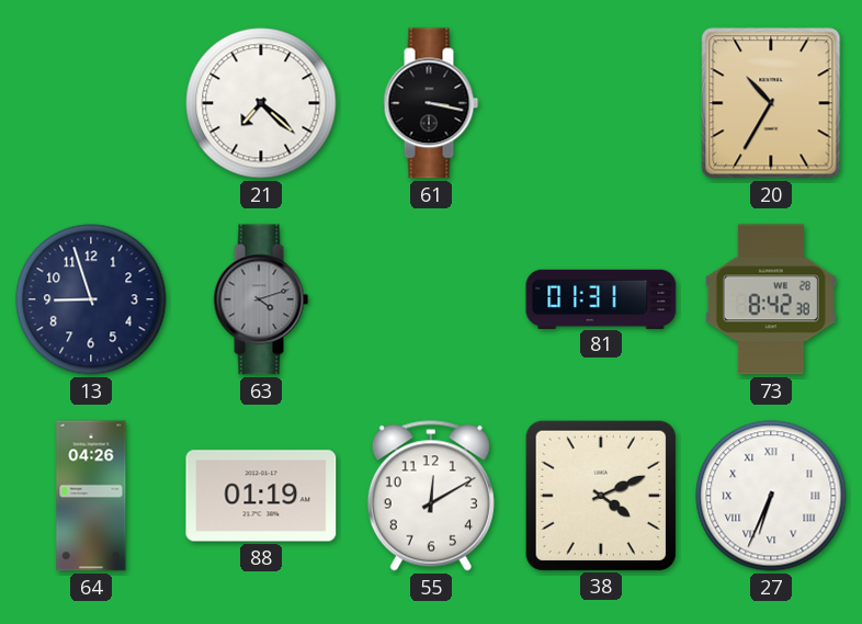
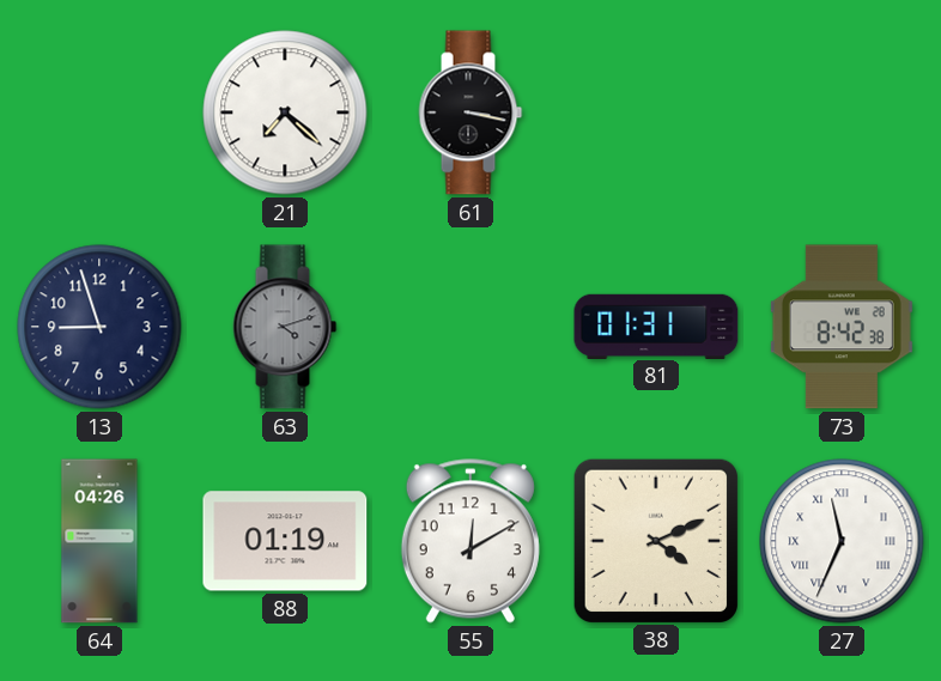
20: 10:35 -> none
27: 6:34 -> 11:34
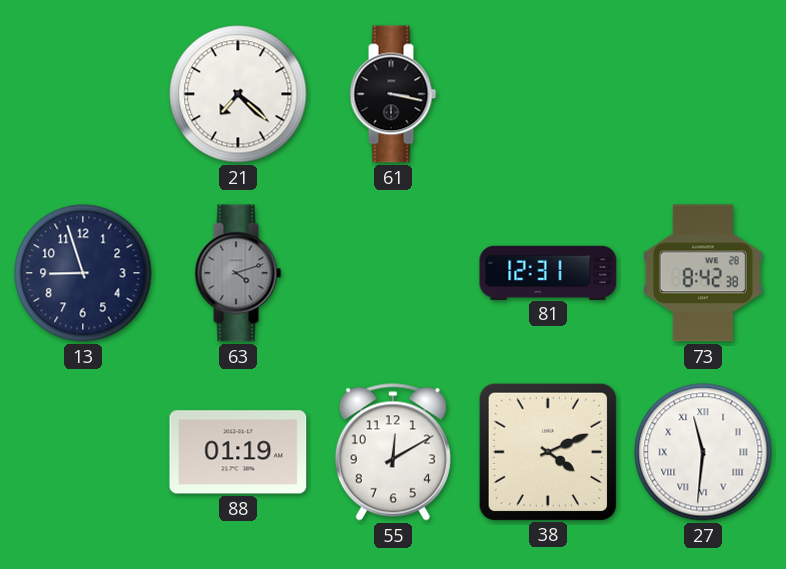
81: 01:31 -> 12:31
64: 04:26 -> none
27: 11:34 -> 11:31
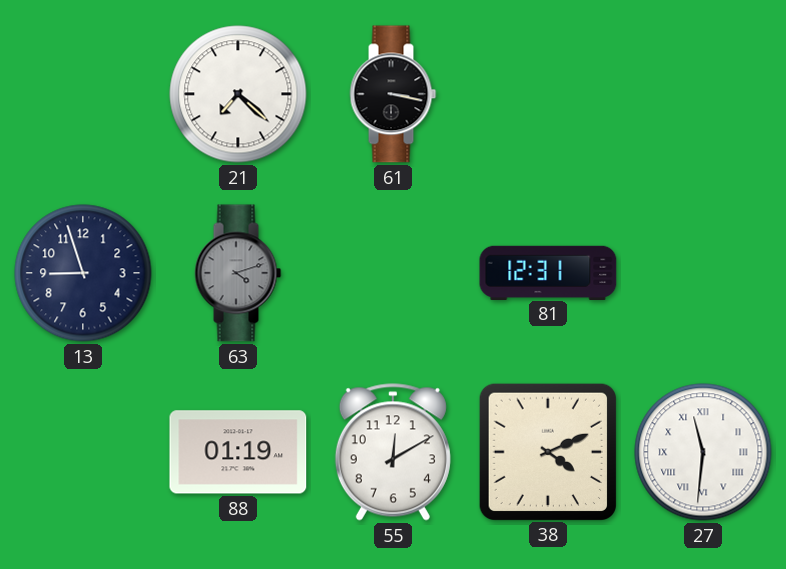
73: 8:42 -> none
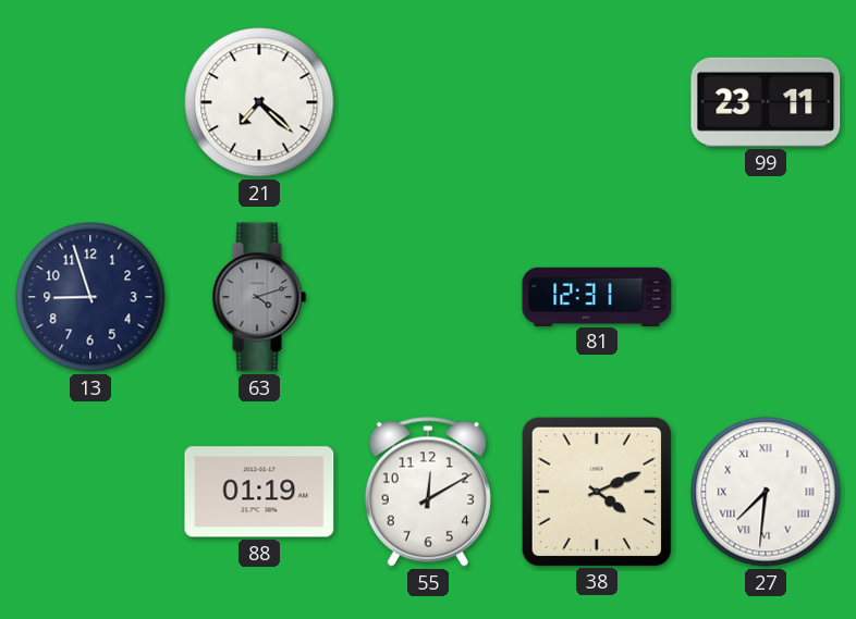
61: 3:17 -> none
99: none -> 23:11
27: 11:31 -> 7:31
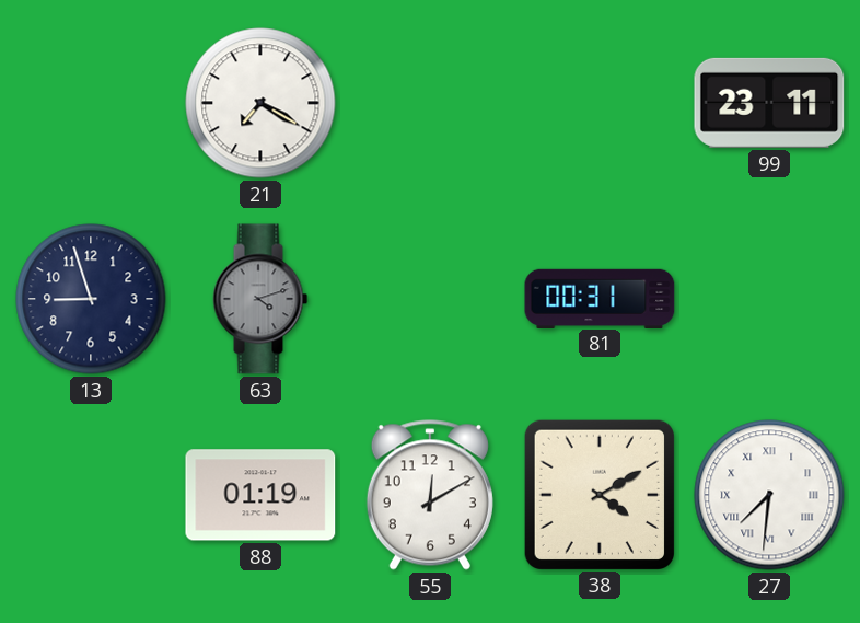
21: 7:22 -> 7:20
81: 12:31 -> 00:31
38: 4:11 -> 4:10
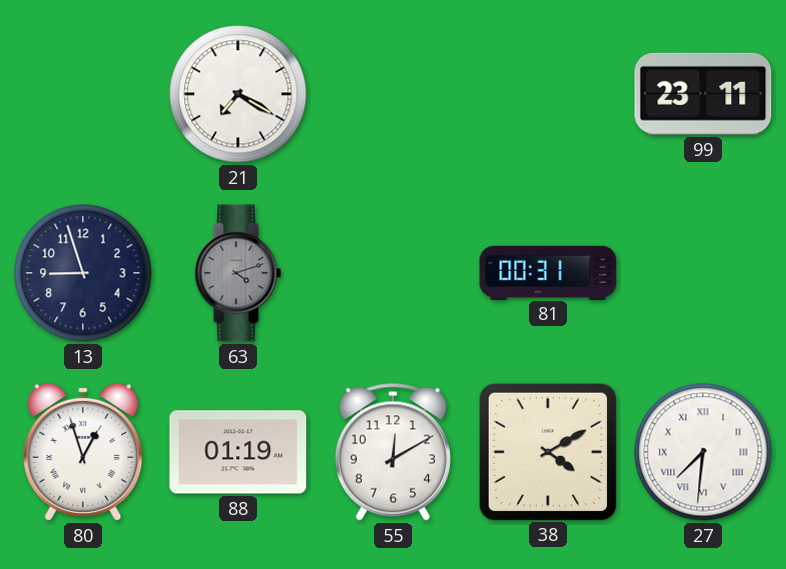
80: none -> 12:57
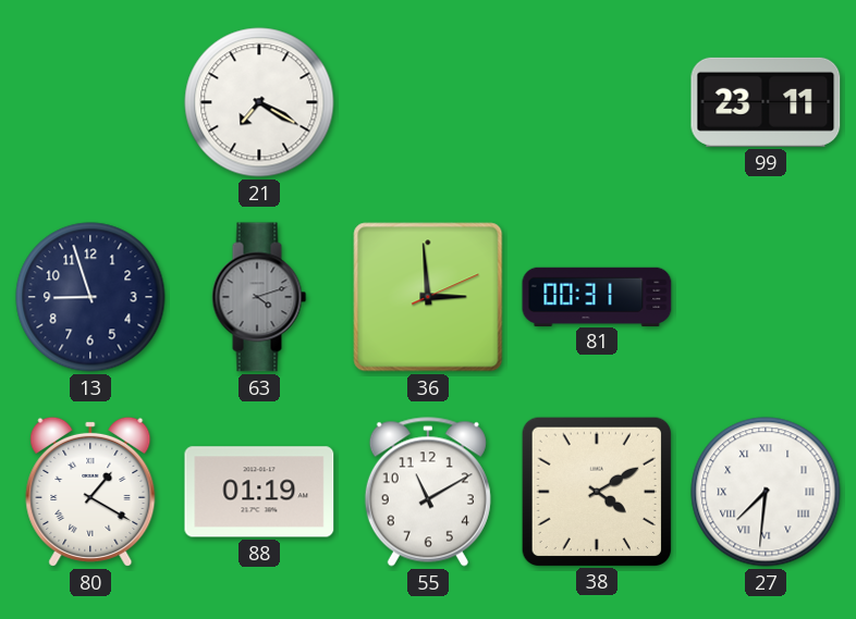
36: none -> 2:59
80: 12:57 -> 1:20
55: 12:10 -> 11:10
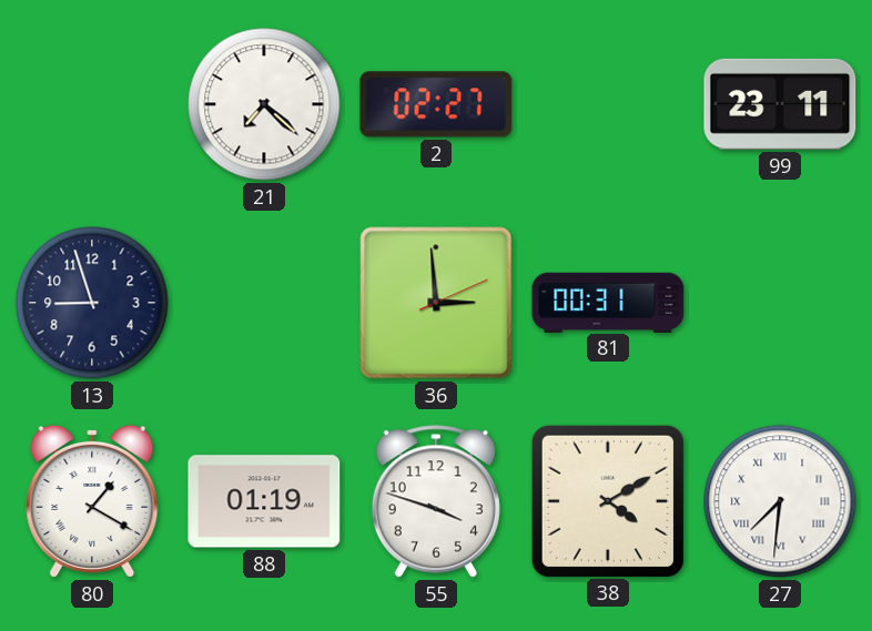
21: 7:20 -> 7:22
2: none -> 02:27
63: 4:12 -> none
55: 11:10 -> 3:48
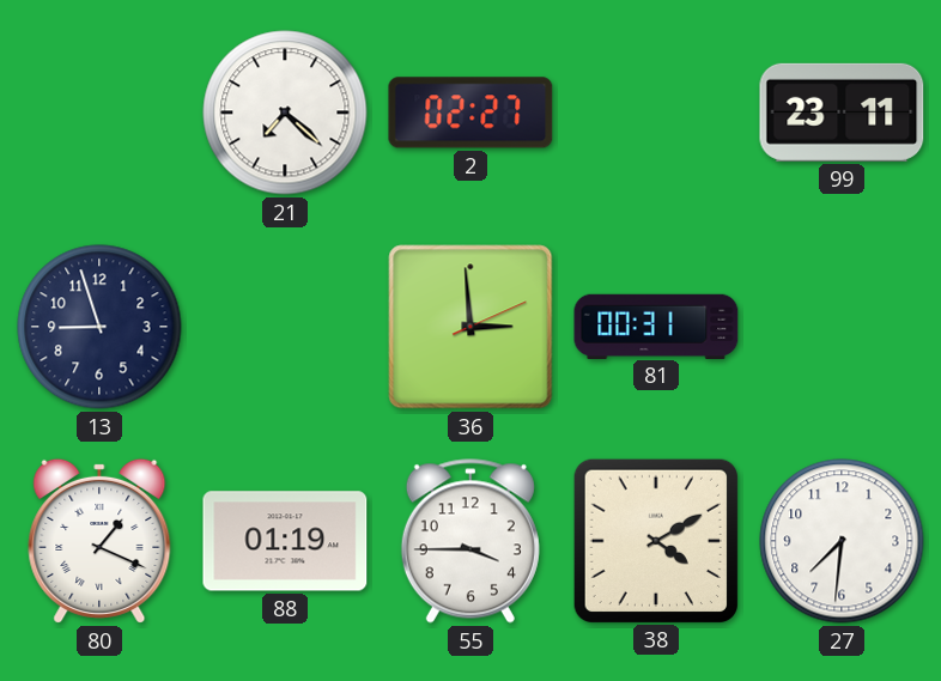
80: 1:20 -> 1:19
55: 3:48 -> 3:45
27 numerals: Roman -> Arabic
